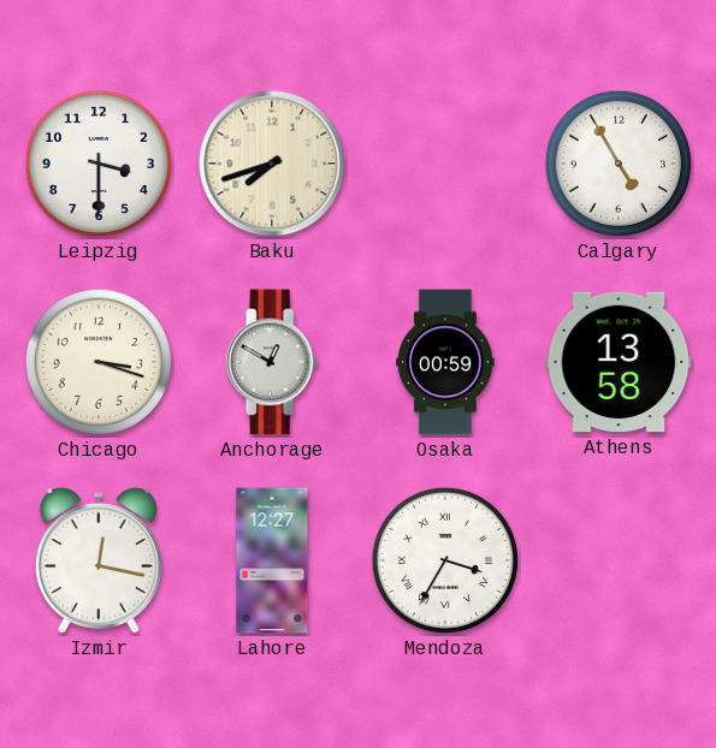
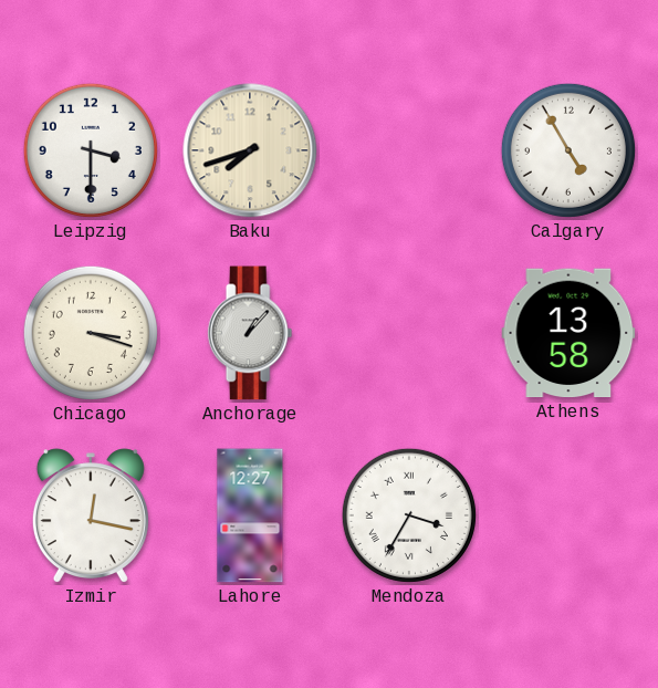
Anchorage: 12:50 -> 1:07
Osaka: 00:59 -> none
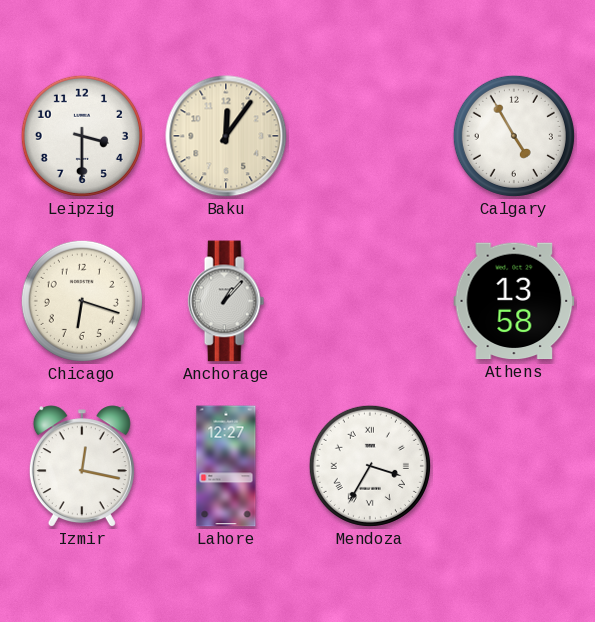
Baku: 7:42 -> 12:06
Chicago: 3:18 -> 6:18
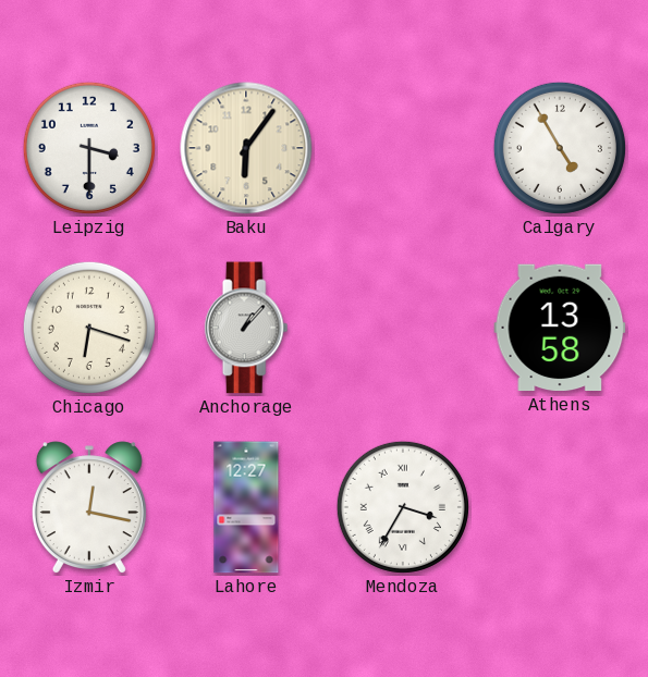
Baku: 12:06 -> 6:06
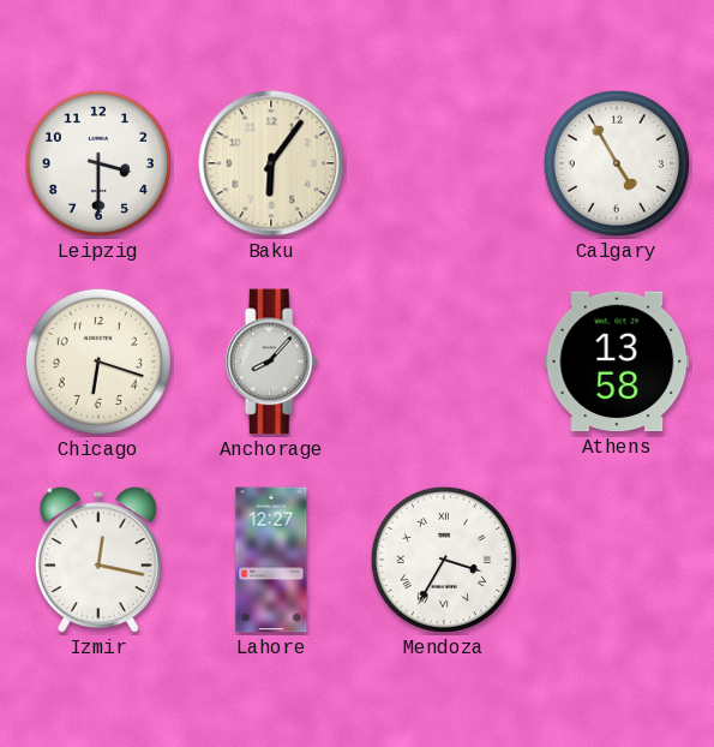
Anchorage: 1:07 -> 8:07
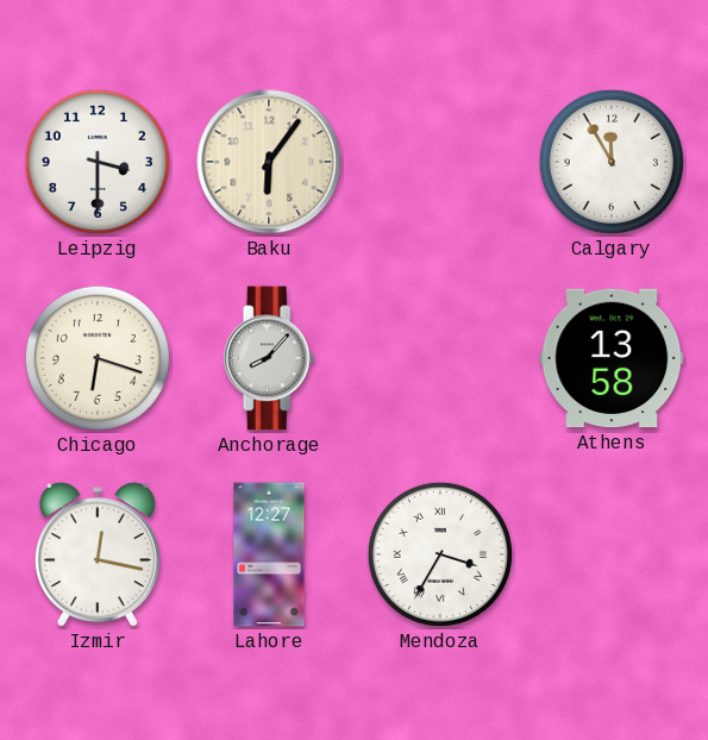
Calgary: 4:55 -> 11:55
